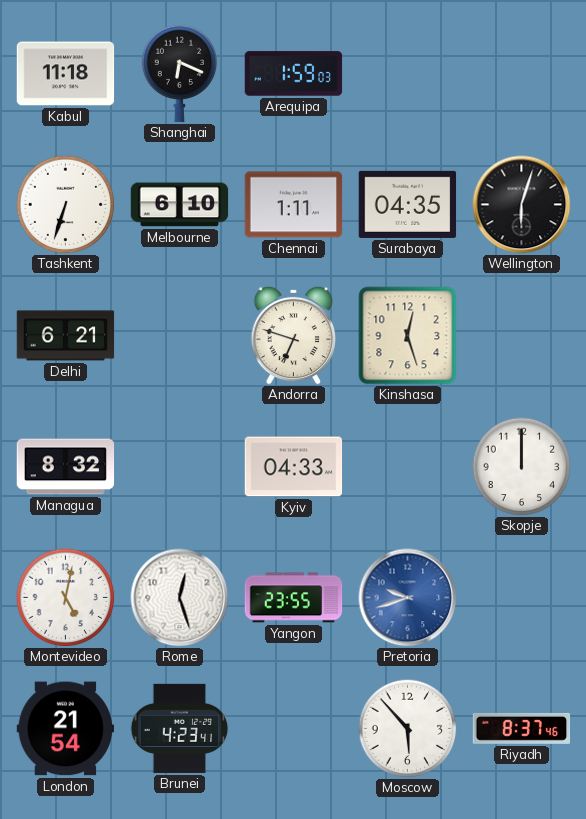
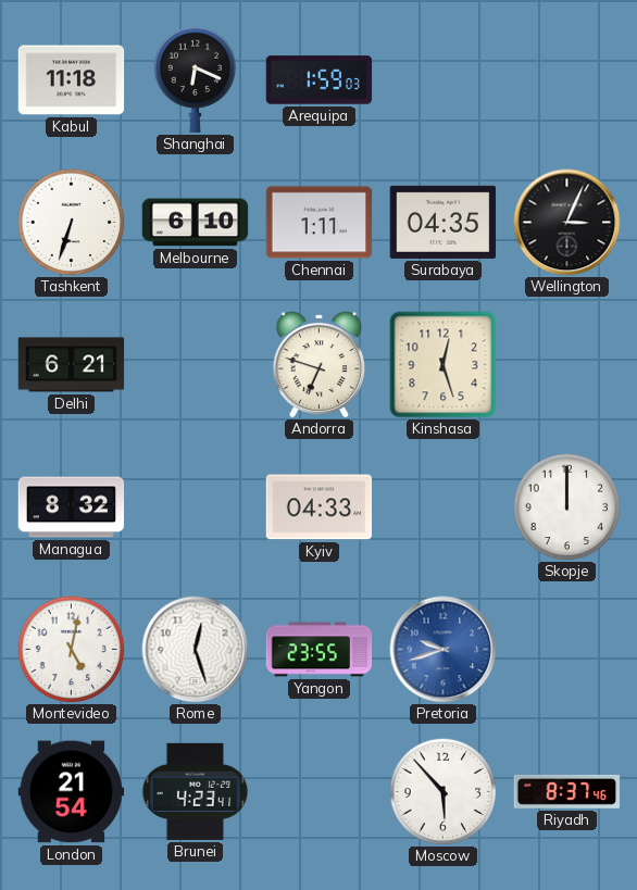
Wellington: 6:03 -> 3:04
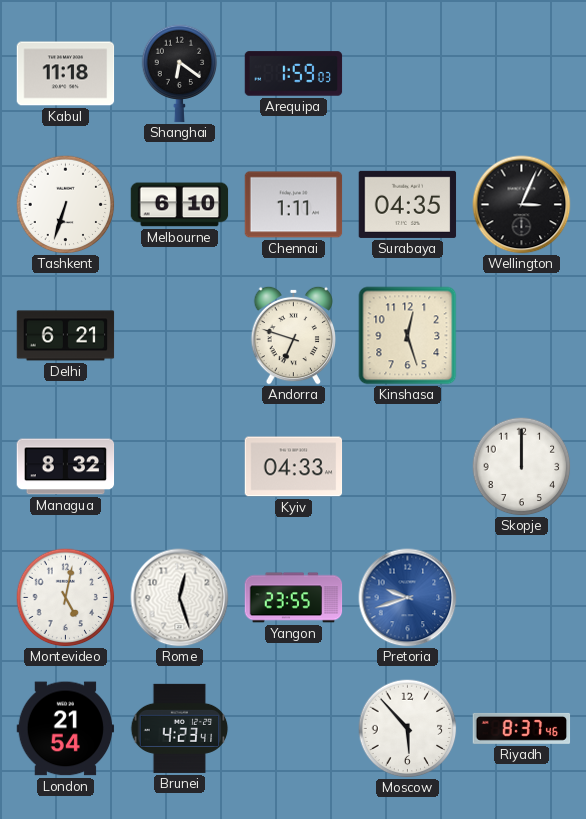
Shanghai: 6:19 -> 6:21
